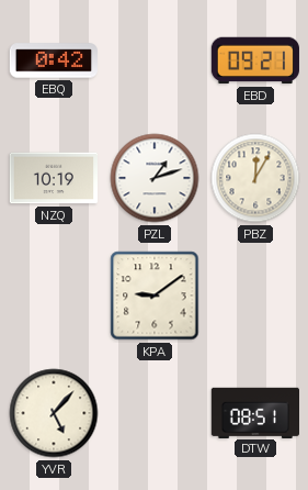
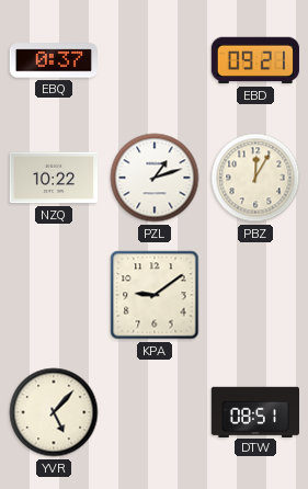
EBQ: 0:42 -> 0:37
NZQ: 10:19 -> 10:22
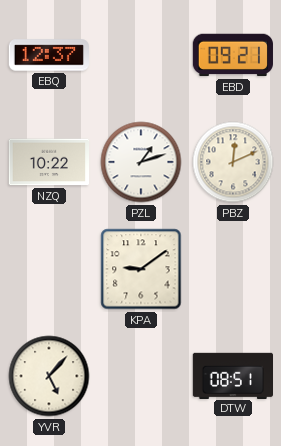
EBQ: 0:37 -> 12:37
PBZ: 12:05 -> 12:11
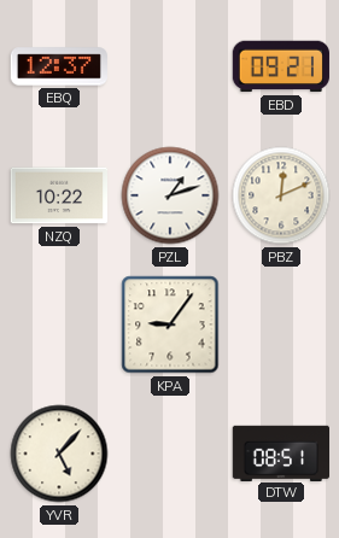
KPA: 9:09 -> 9:06
